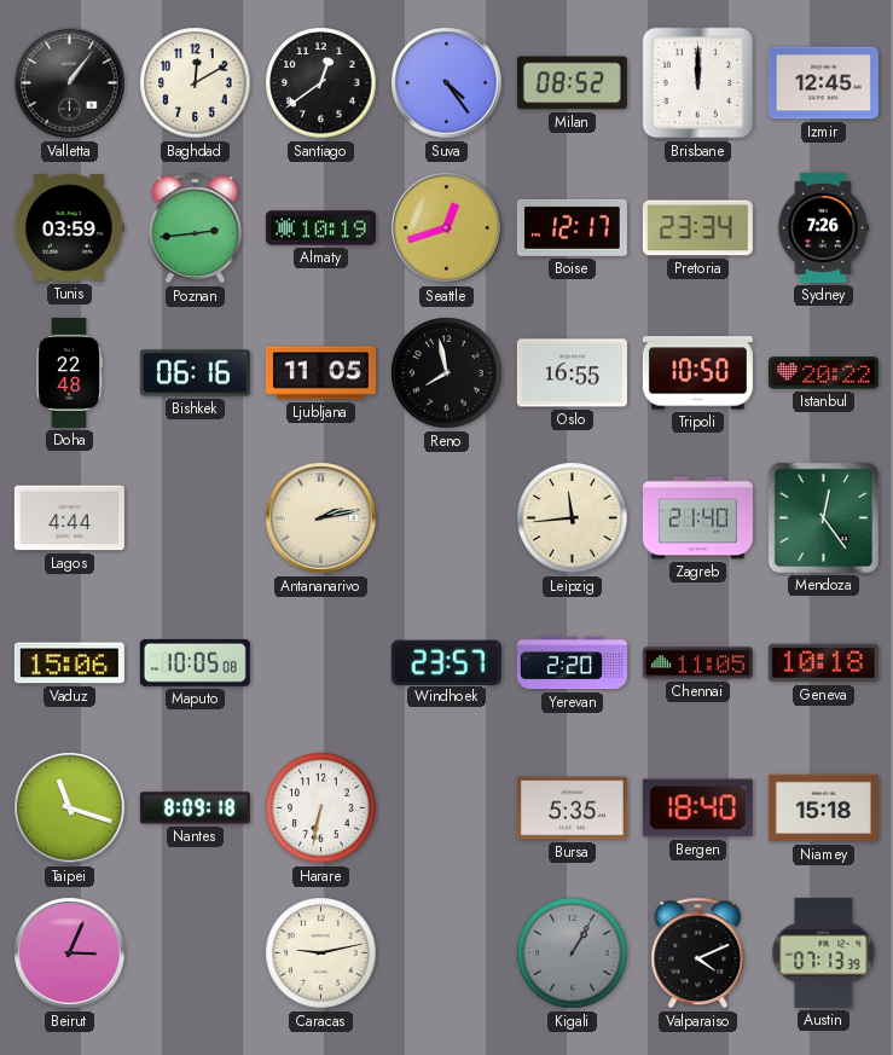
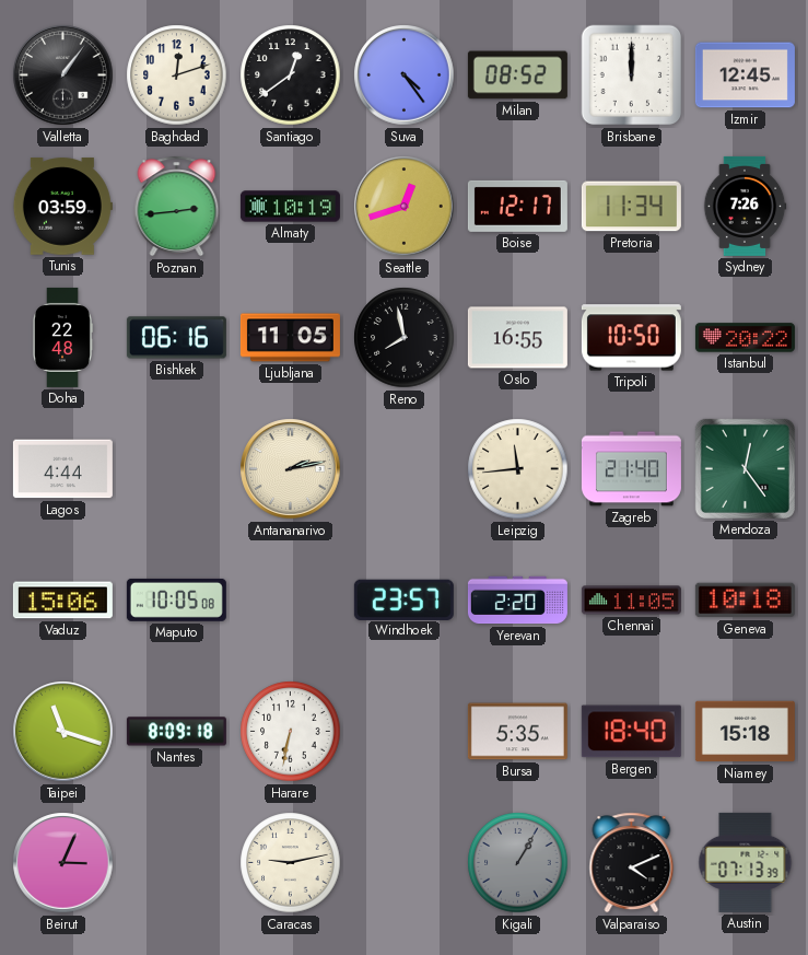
Baghdad: 12:10 -> 12:12
Pretoria: 23:34 -> 11:34
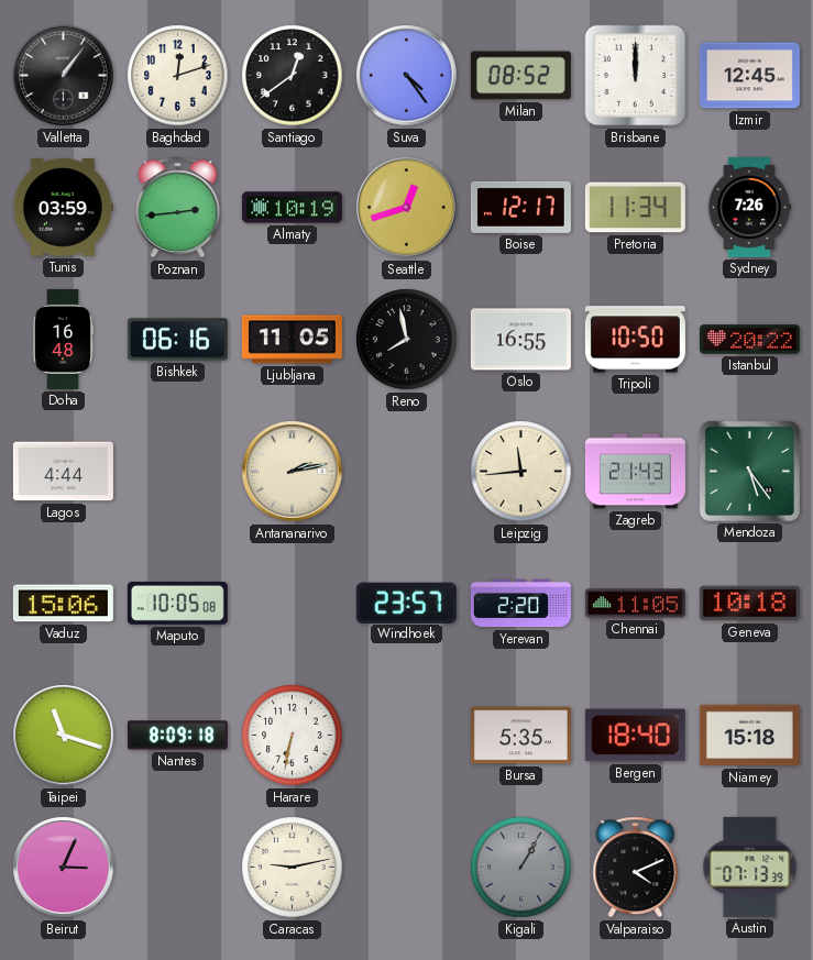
Doha: 22:48 -> 16:48
Zagreb: 21:40 -> 21:43
Mendoza: 12:24 -> 5:24
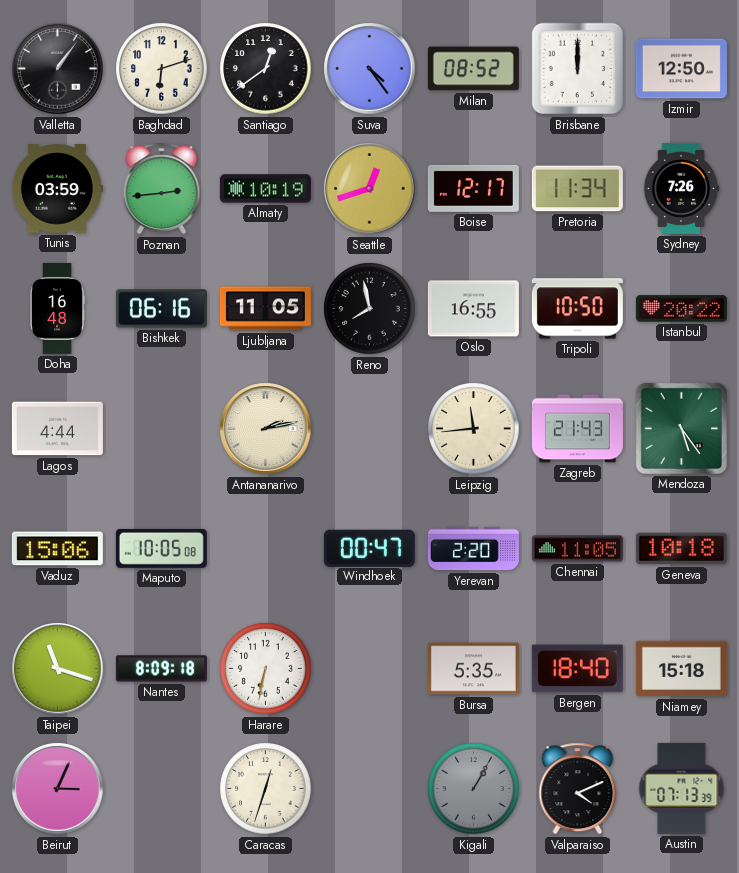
Baghdad: 12:12 -> 6:12
Izmir: 12:45 -> 12:50
Windhoek: 23:57 -> 00:47
Caracas: 9:13 -> 12:33
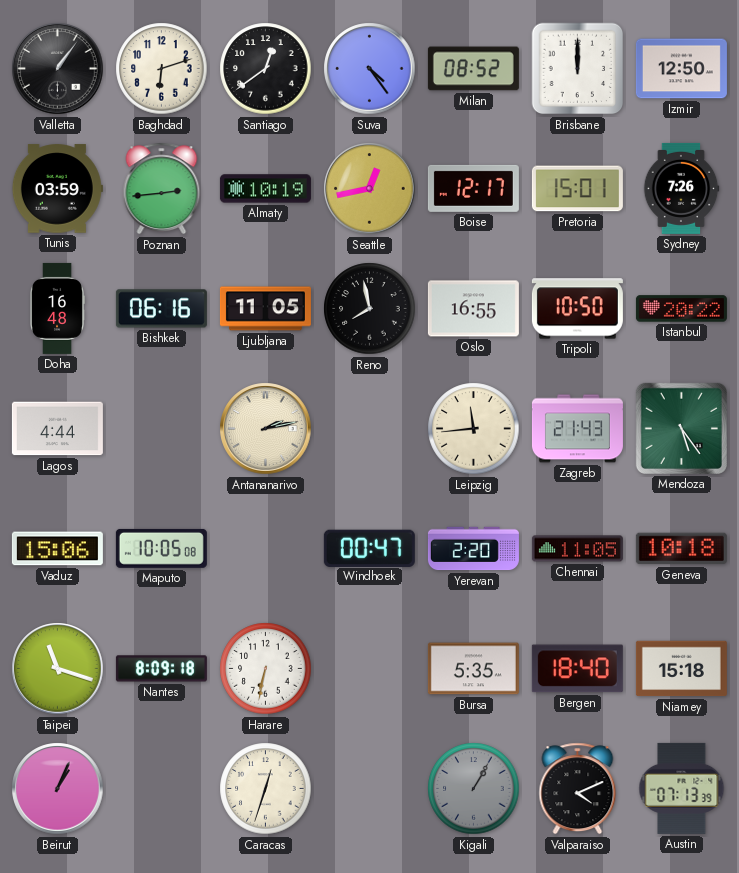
Seattle: 12:42 -> 12:43
Pretoria: 11:34 -> 15:01
Beirut: 3:04 -> 1:04
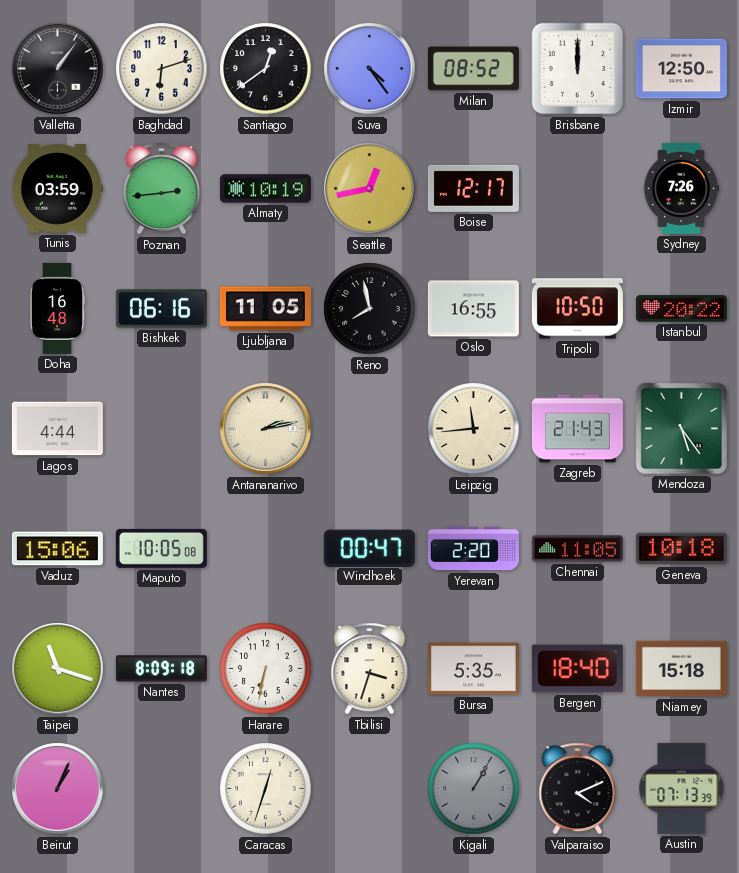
Pretoria: 15:01 -> none
Tbilisi: none -> 3:33
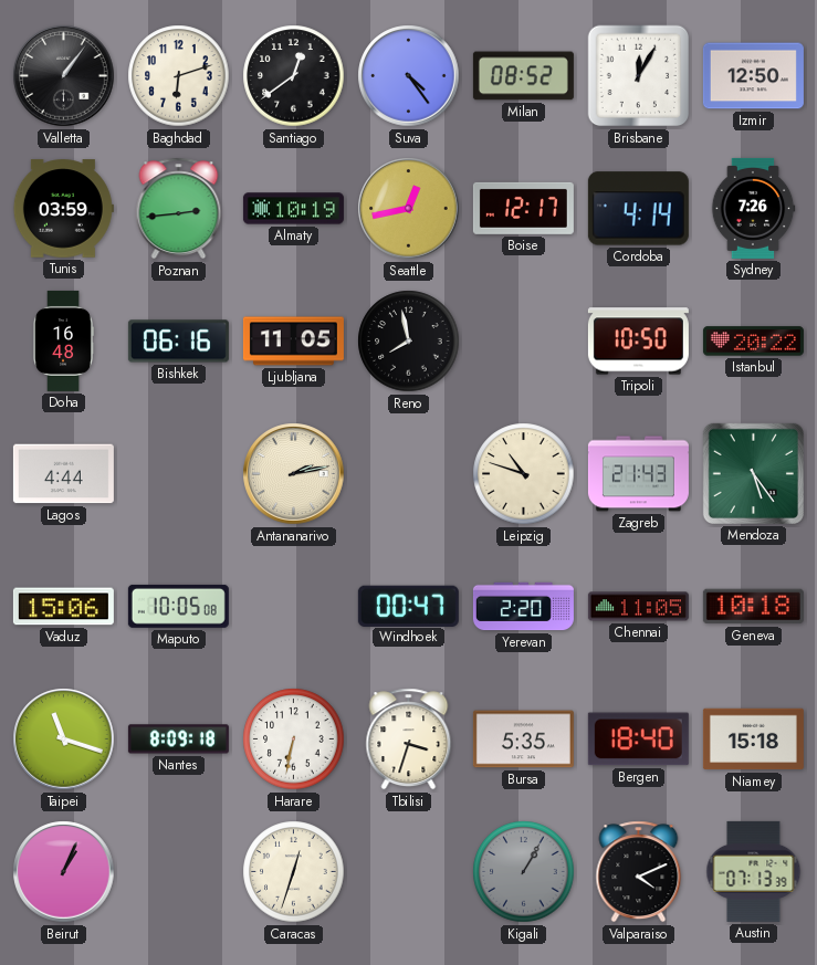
Brisbane: 12:00 -> 12:05
Cordoba: none -> 4:14
Oslo: 16:55 -> none
Leipzig: 11:44 -> 10:48
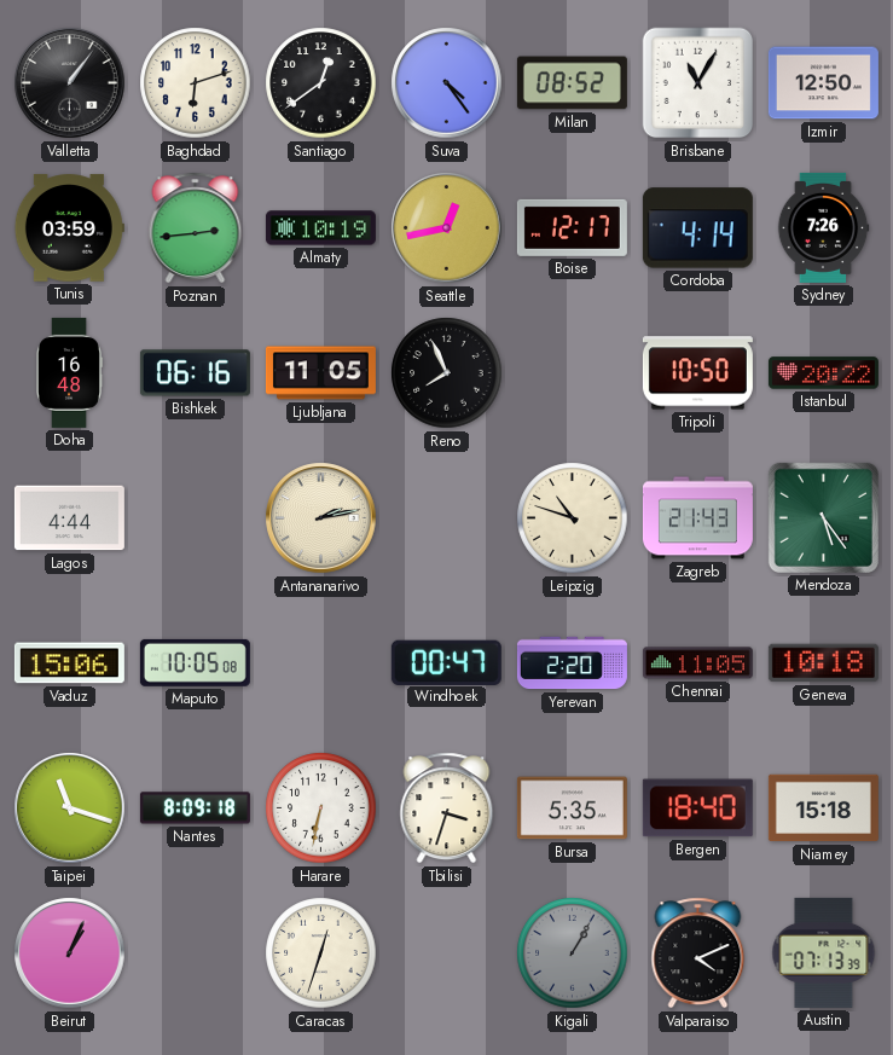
Brisbane: 12:05 -> 11:05
Reno: 7:58 -> 7:56
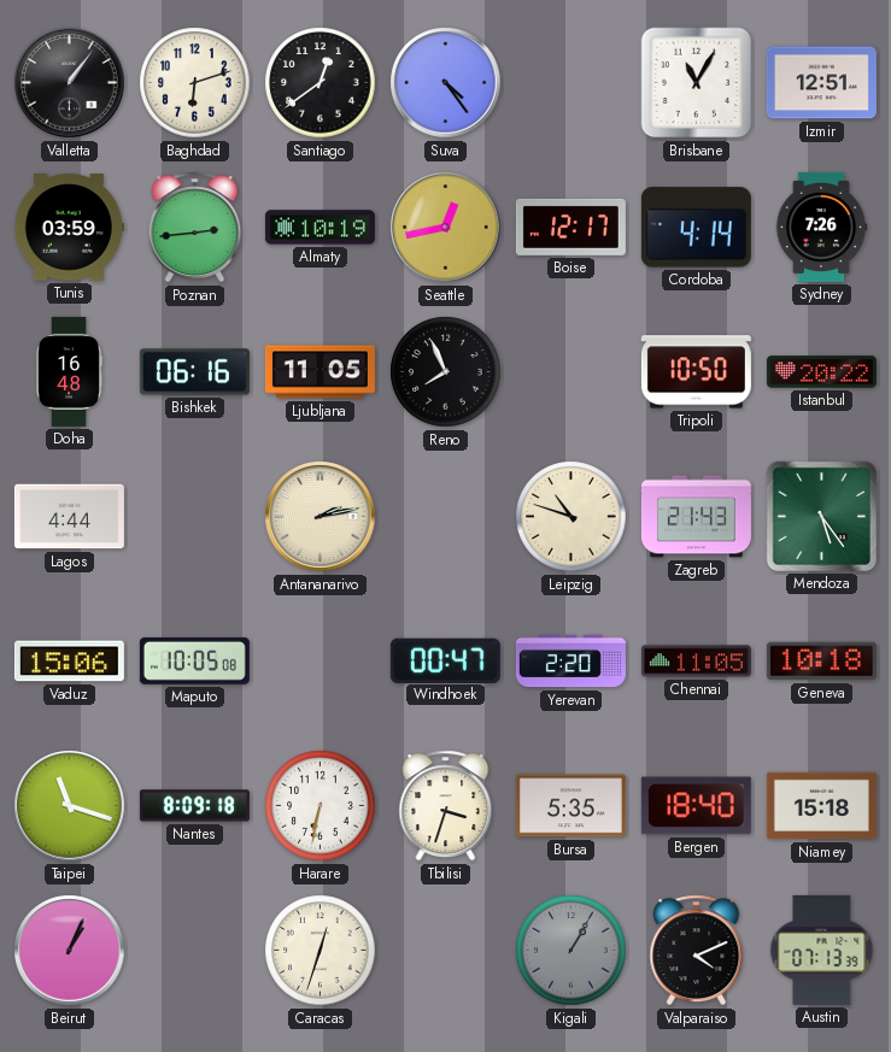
Milan: 08:52 -> none
Izmir: 12:50 -> 12:51
